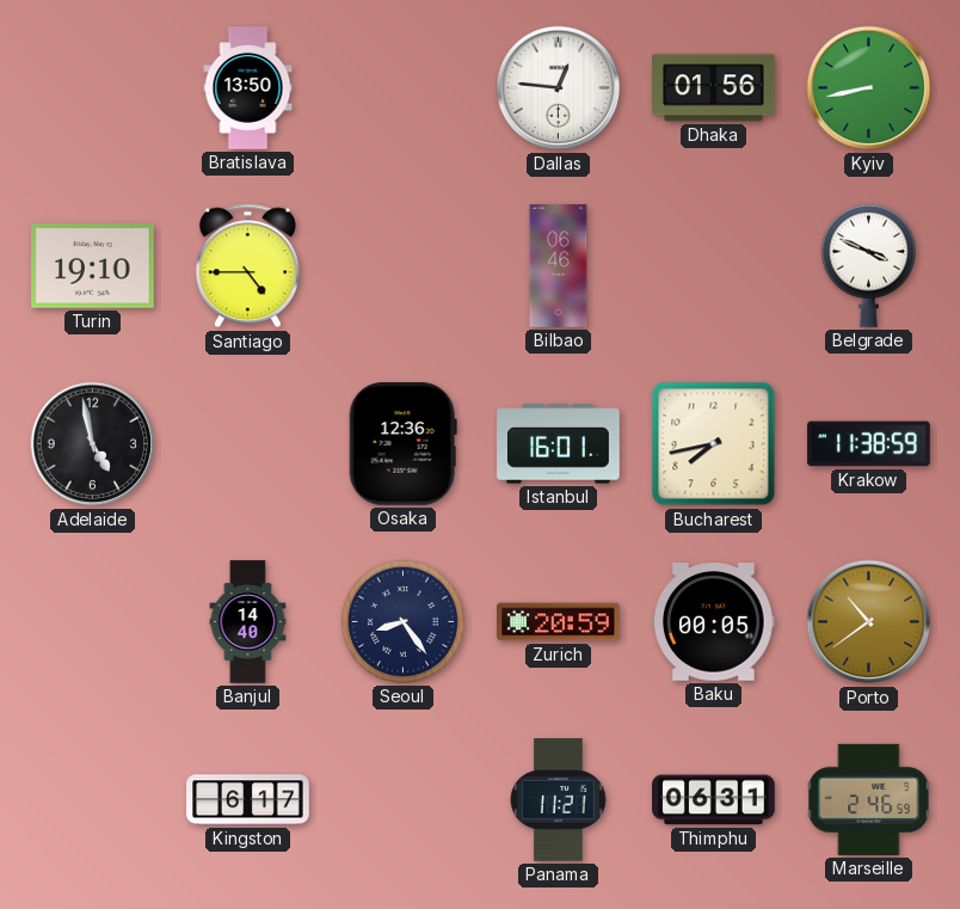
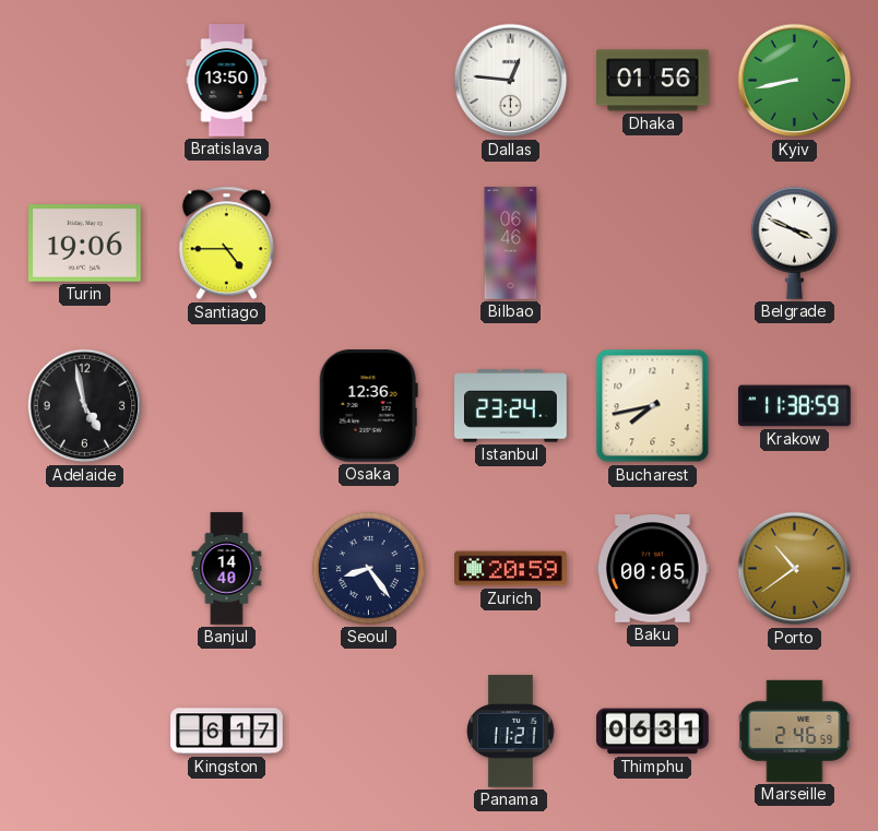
Turin: 19:10 -> 19:06
Istanbul: 16:01 -> 23:24
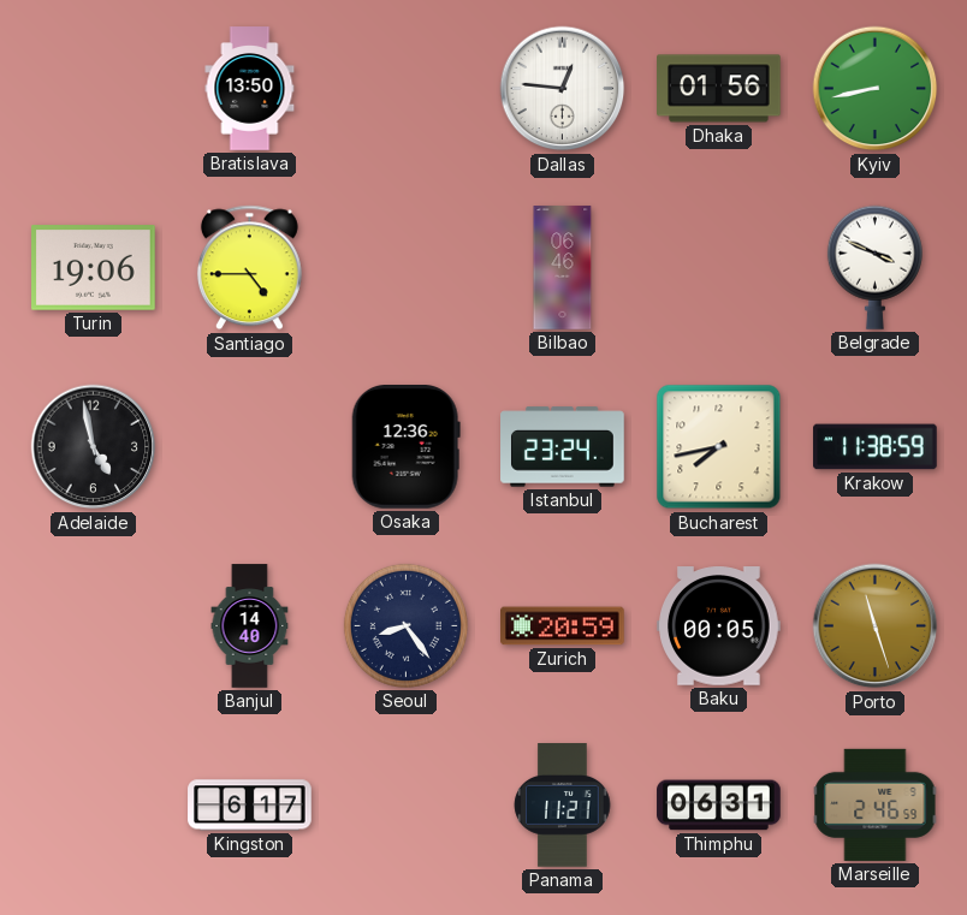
Porto: 10:39 -> 11:27
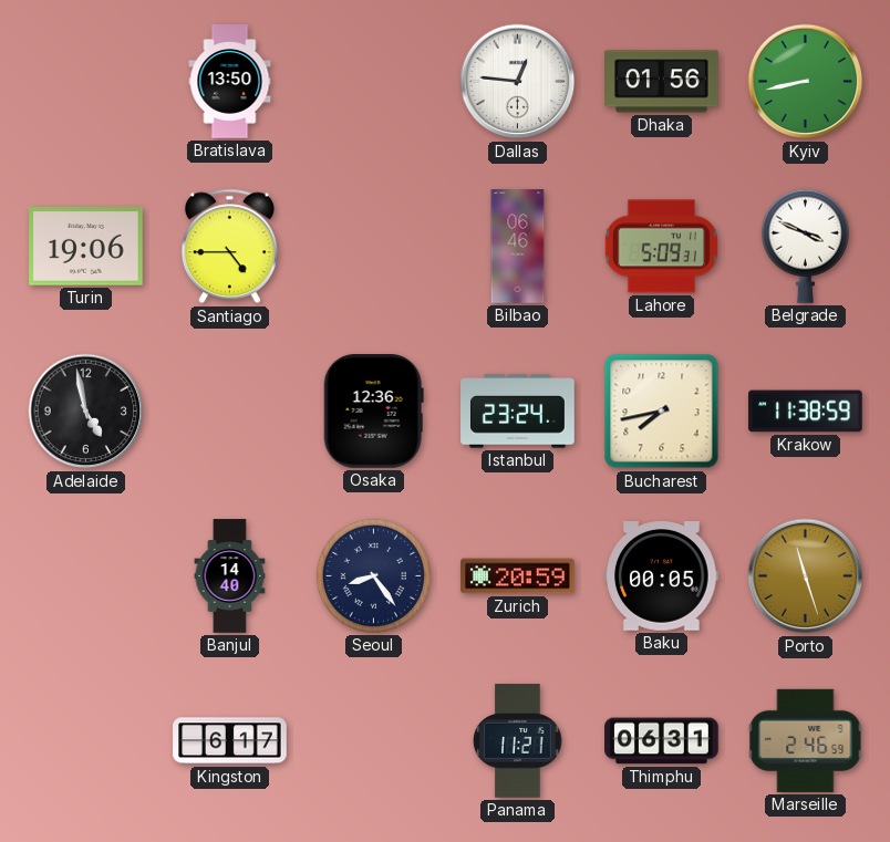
Lahore: none -> 5:09
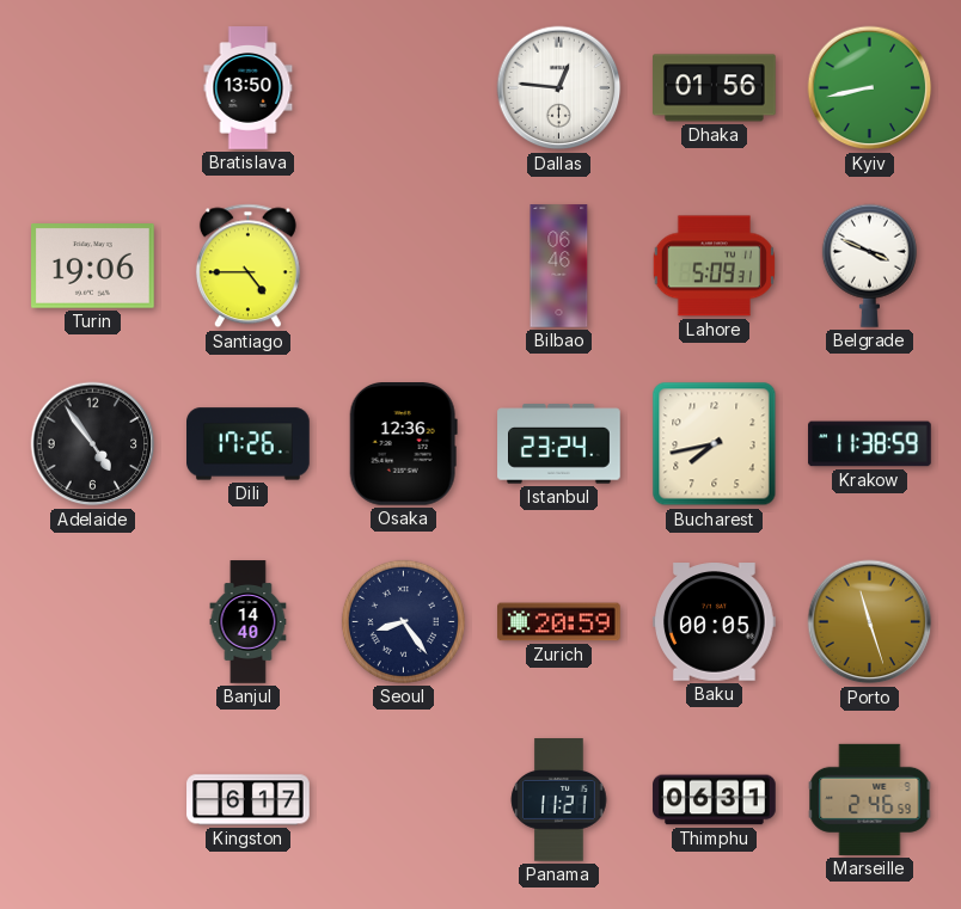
Adelaide: 4:58 -> 4:54
Dili: none -> 17:26
